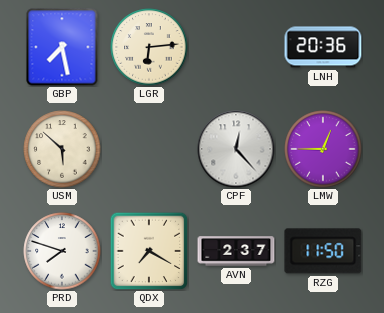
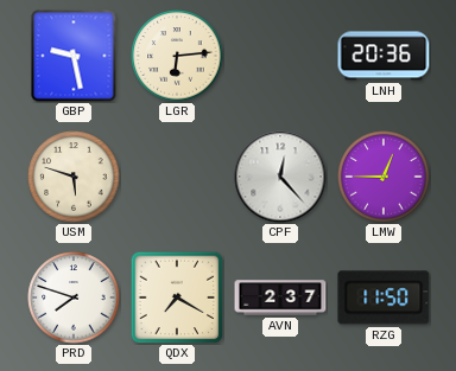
GBP: 7:28 -> 9:28
USM: 5:52 -> 5:48
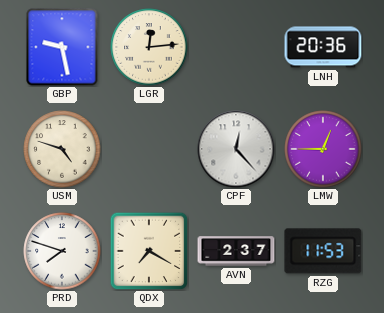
LGR: 6:14 -> 12:14
USM: 5:48 -> 4:48
RZG: 11:50 -> 11:53
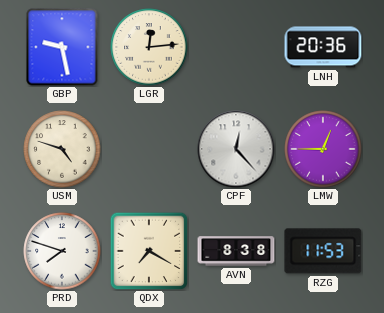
AVN: 2:37 -> 8:38
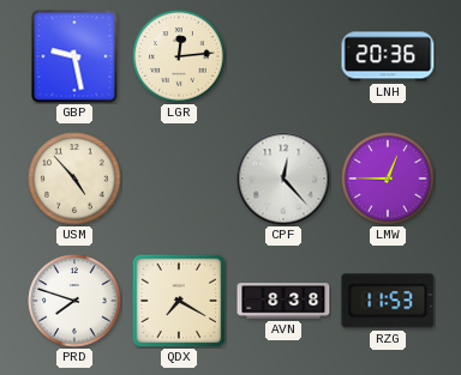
USM: 4:48 -> 4:53
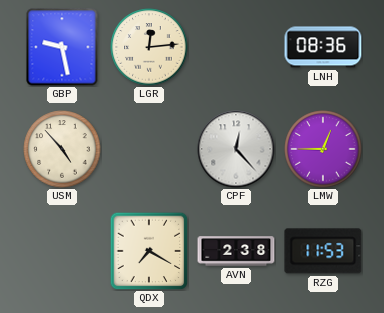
LNH: 20:36 -> 08:36
PRD: 7:48 -> none
AVN: 8:38 -> 2:38
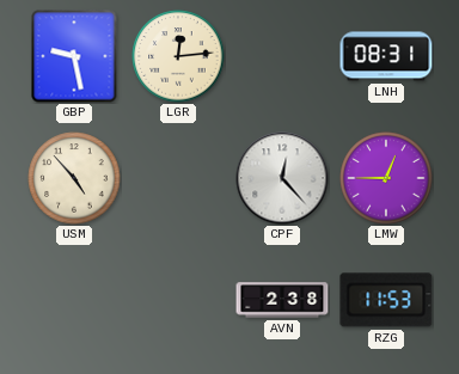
LNH: 08:36 -> 08:31
QDX: 7:20 -> none
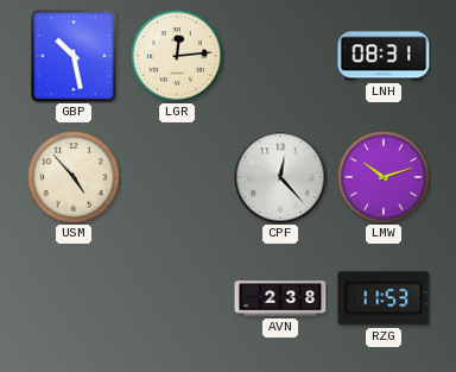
GBP: 9:28 -> 10:28
LMW: 12:45 -> 10:12
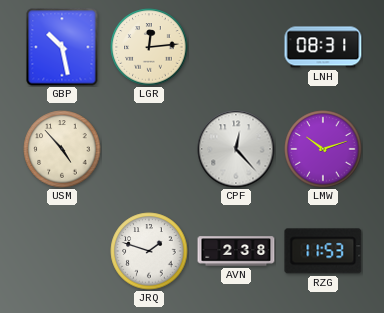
JRQ: none -> 1:48
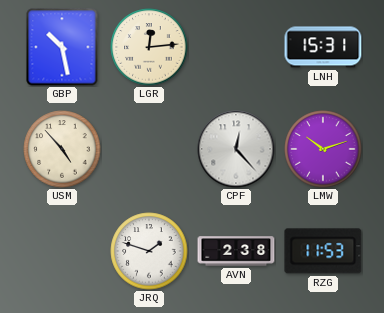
LNH: 08:31 -> 15:31
